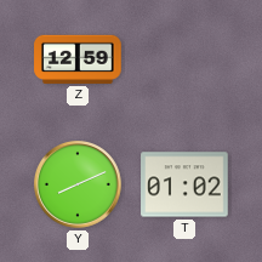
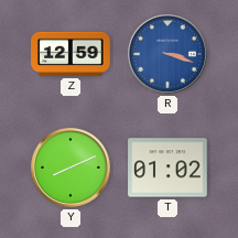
R: none -> 3:18
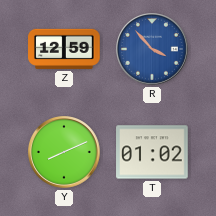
R: 3:18 -> 3:53
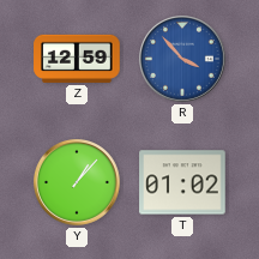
Y: 8:11 -> 1:07
